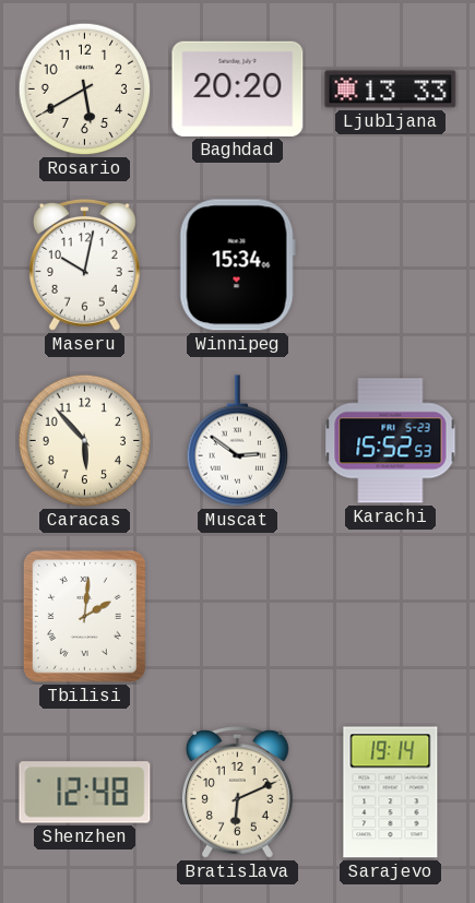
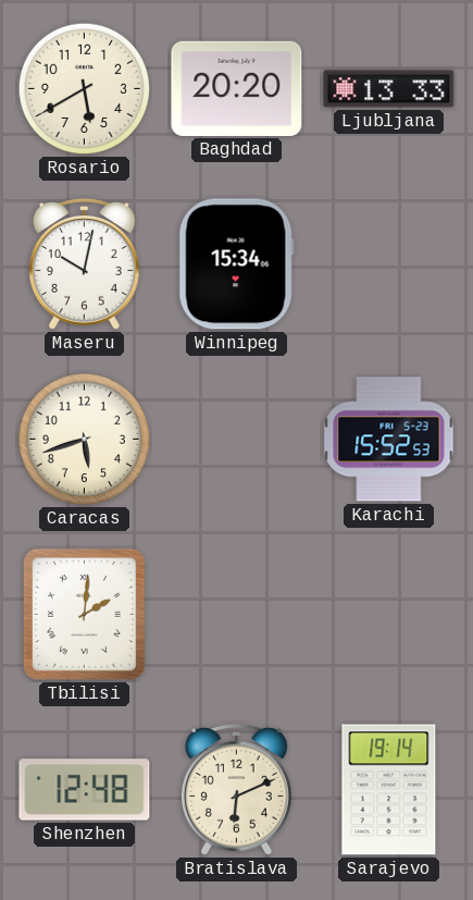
Caracas: 5:53 -> 5:42
Muscat: 2:51 -> none
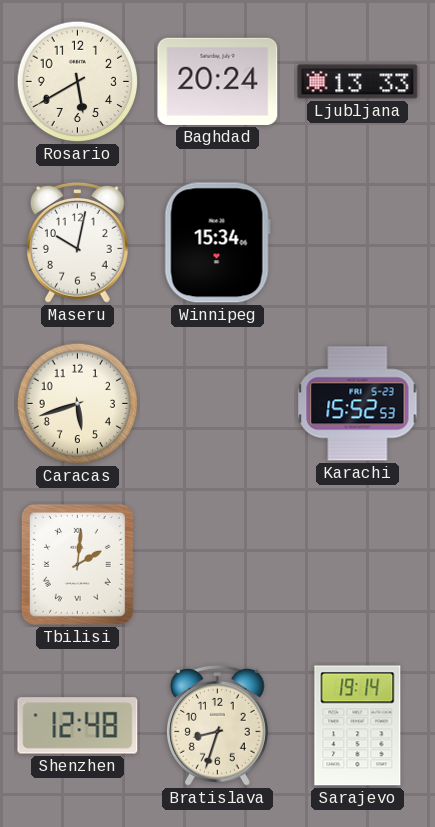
Baghdad: 20:20 -> 20:24
Bratislava: 6:11 -> 8:33
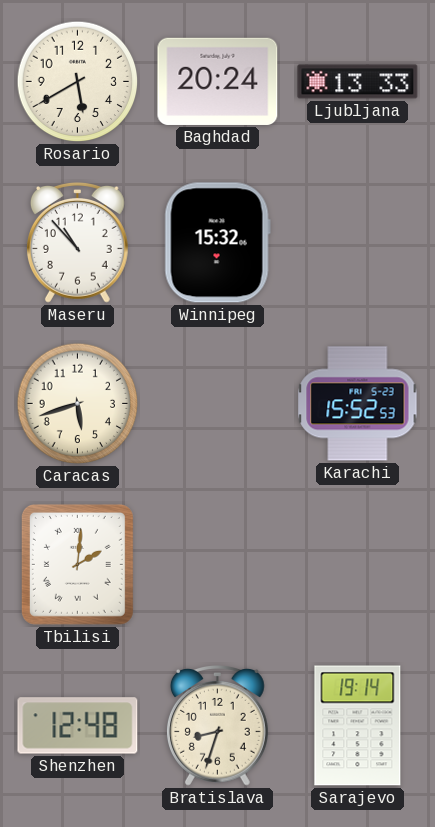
Maseru: 10:02 -> 10:53
Winnipeg: 15:34 -> 15:32
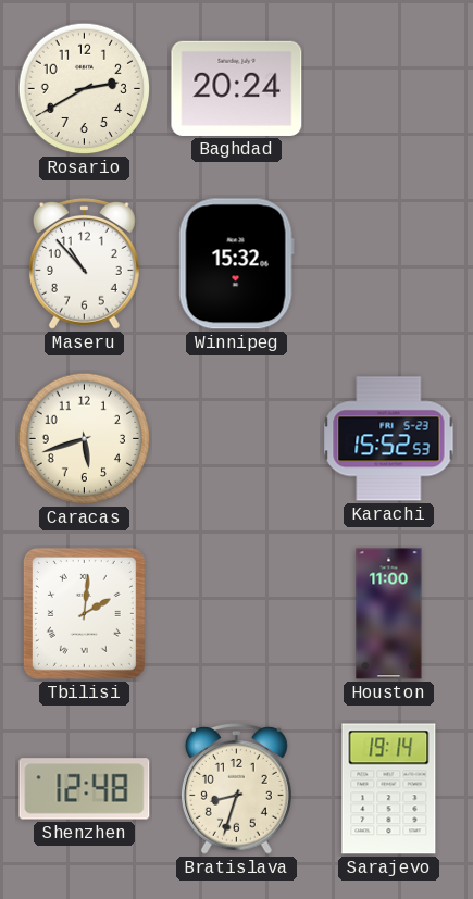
Rosario: 5:40 -> 2:40
Ljubljana: 13:33 -> none
Houston: none -> 11:00
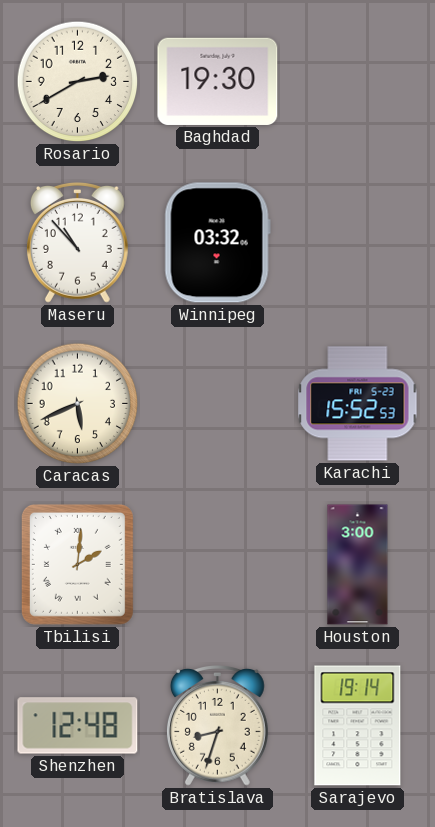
Baghdad: 20:24 -> 19:30
Winnipeg: 15:32 -> 03:32
Caracas: 5:42 -> 5:41
Houston: 11:00 -> 3:00
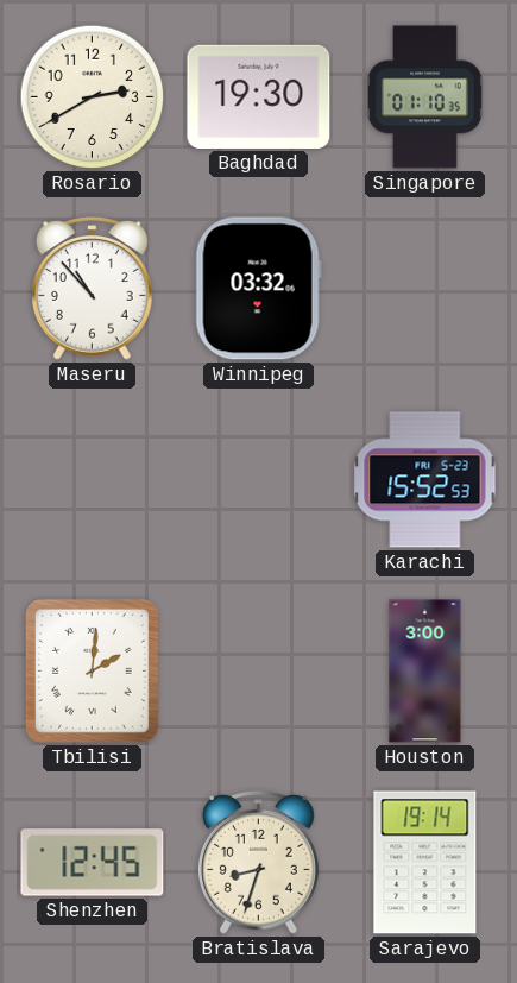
Singapore: none -> 01:10
Caracas: 5:41 -> none
Shenzhen: 12:48 -> 12:45
